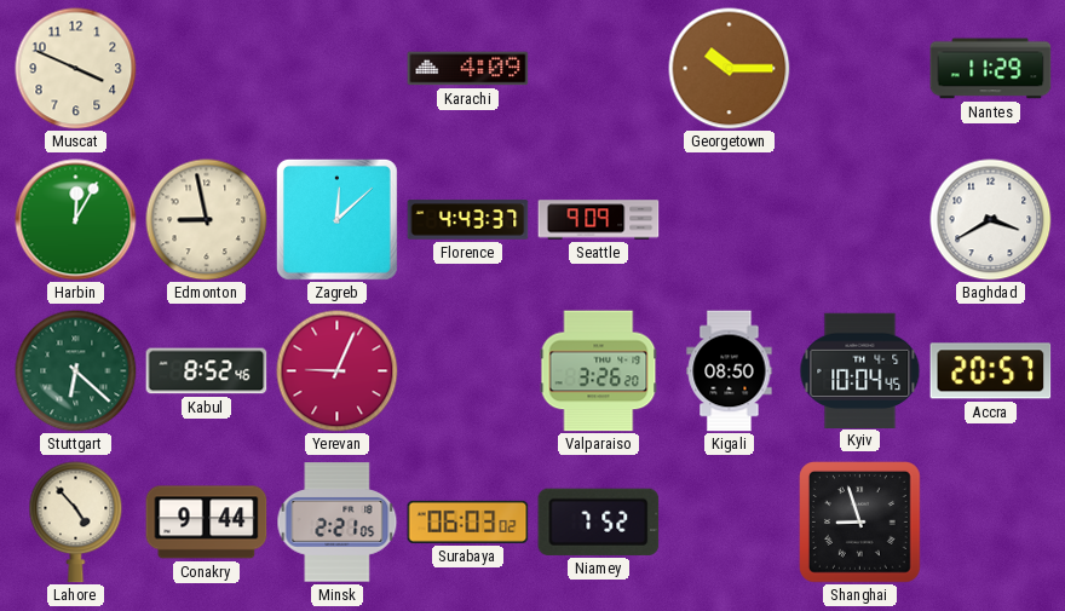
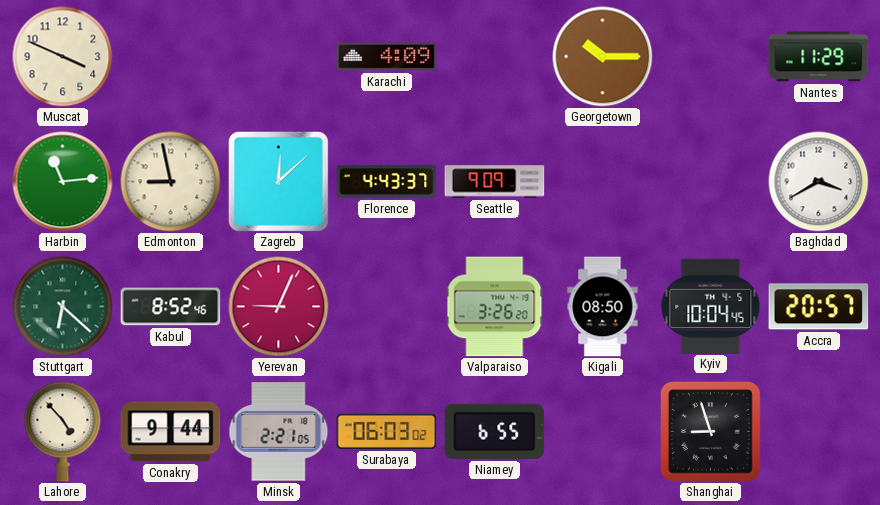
Harbin: 12:05 -> 11:14
Niamey: 7:52 -> 6:55
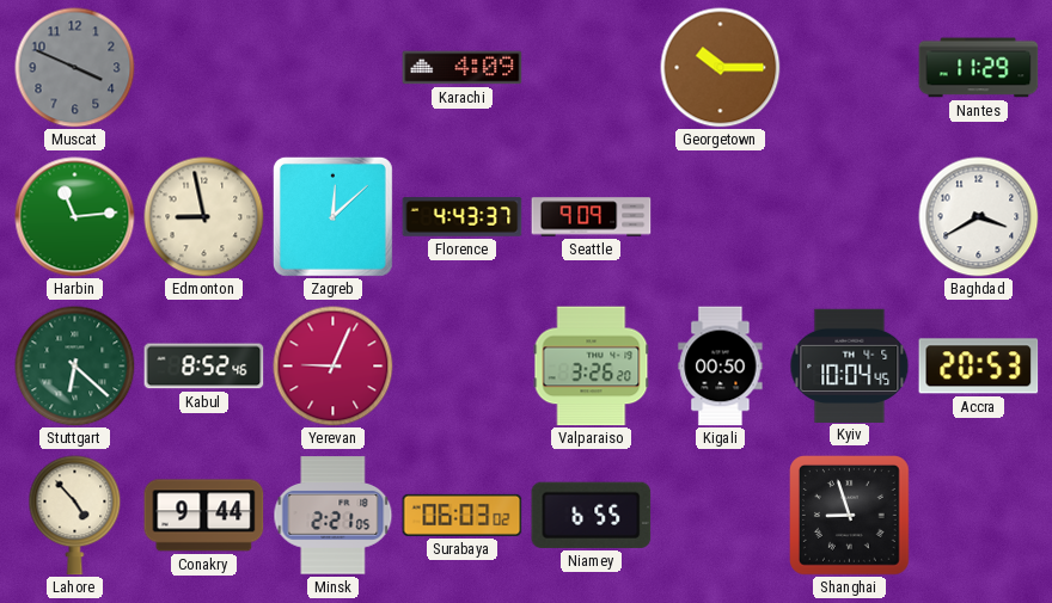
Muscat dial: cream -> grey
Kigali: 08:50 -> 00:50
Accra: 20:57 -> 20:53
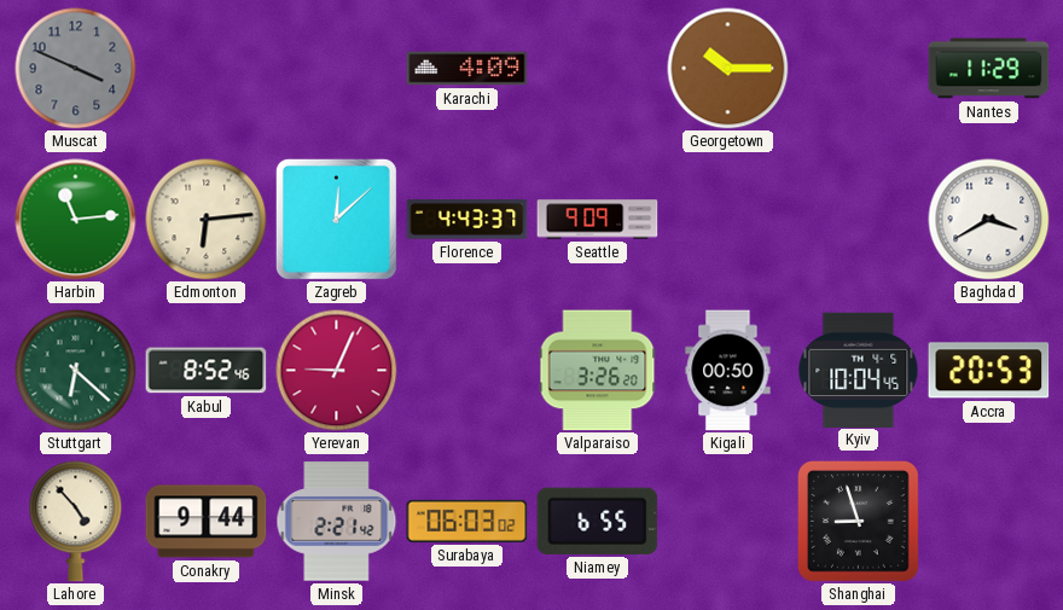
Edmonton: 8:58 -> 6:14
Minsk: 2:21:05 -> 2:21:42
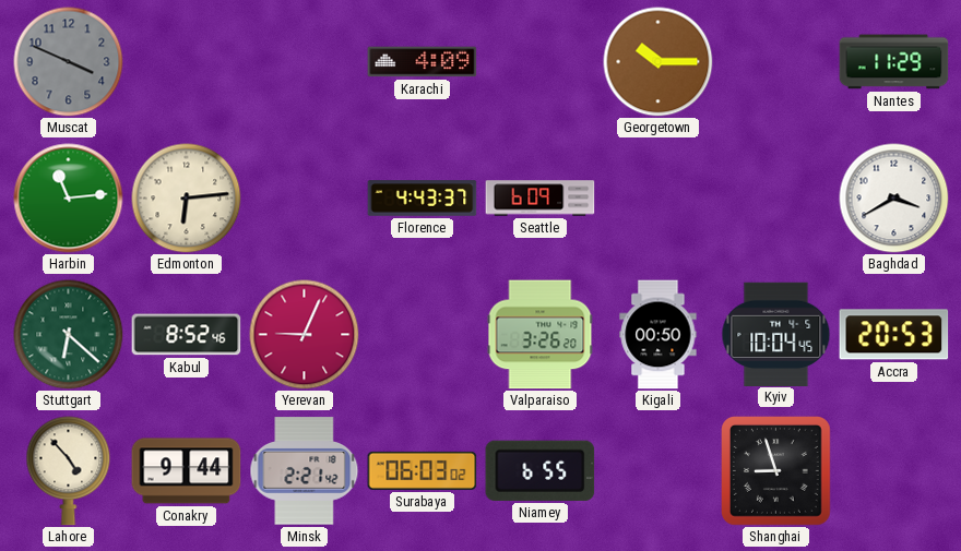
Zagreb: 12:08 -> none
Seattle: 9:09 -> 6:09
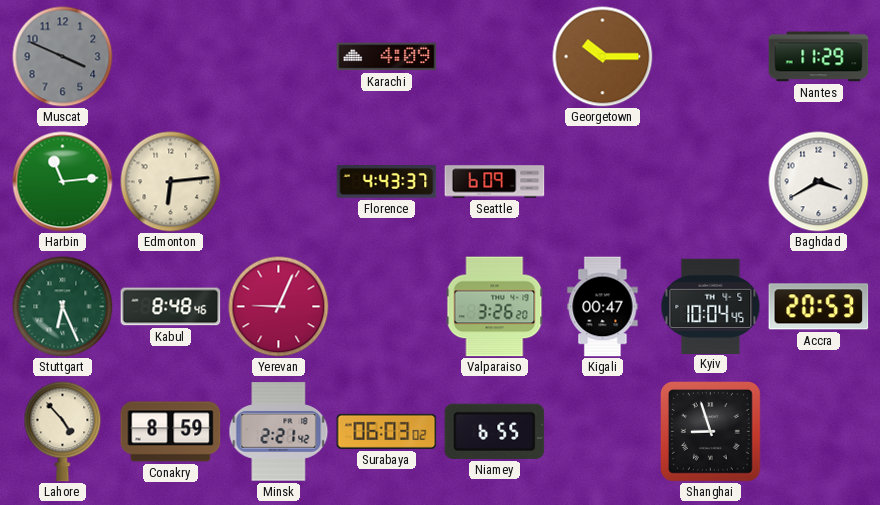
Stuttgart: 6:22 -> 6:26
Kabul: 8:52 -> 8:48
Kigali: 00:50 -> 00:47
Conakry: 9:44 -> 8:59
